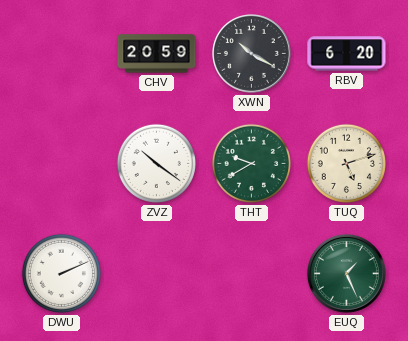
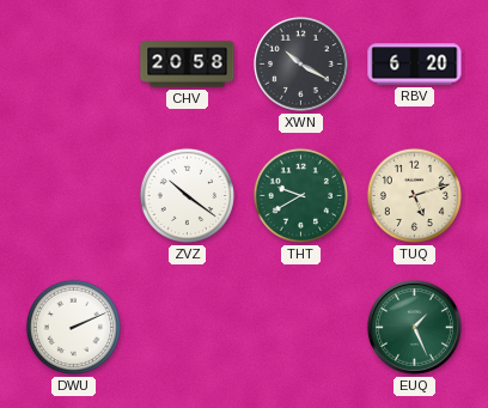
CHV: 20:59 -> 20:58
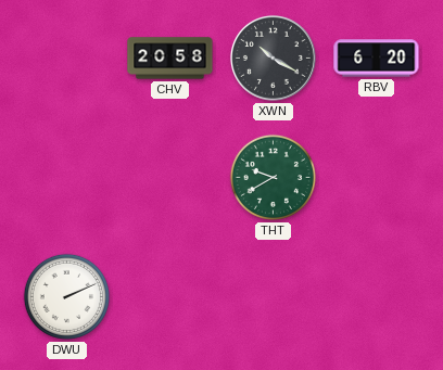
ZVZ: 10:21 -> none
TUQ: 5:12 -> none
EUQ: 1:26 -> none
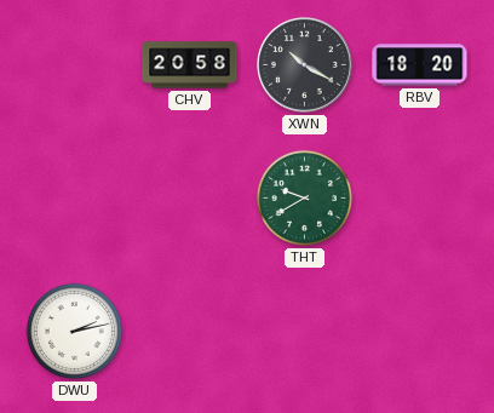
RBV: 6:20 -> 18:20
DWU: 2:11 -> 2:13
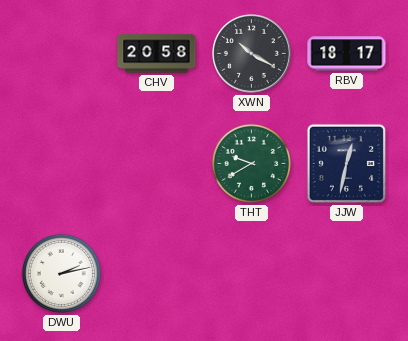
RBV: 18:20 -> 18:17
JJW: none -> 12:32
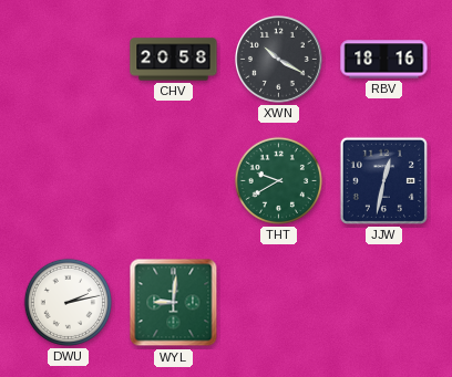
RBV: 18:17 -> 18:16
WYL: none -> 9:01
